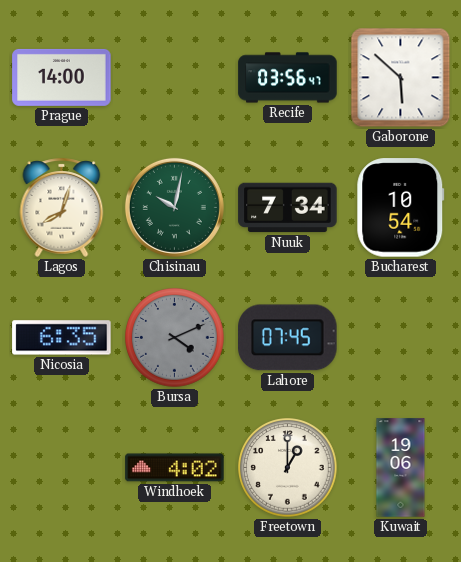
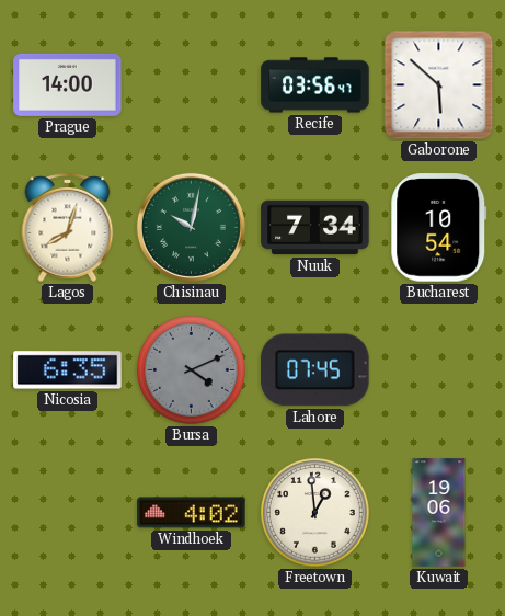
Freetown: 1:00 -> 12:59
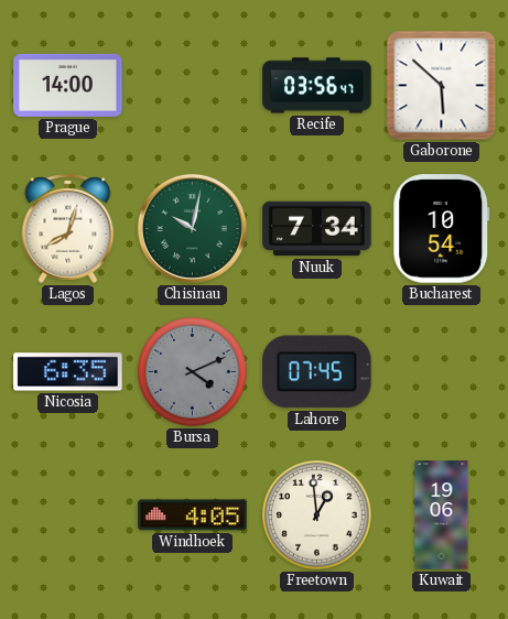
Windhoek: 4:02 -> 4:05
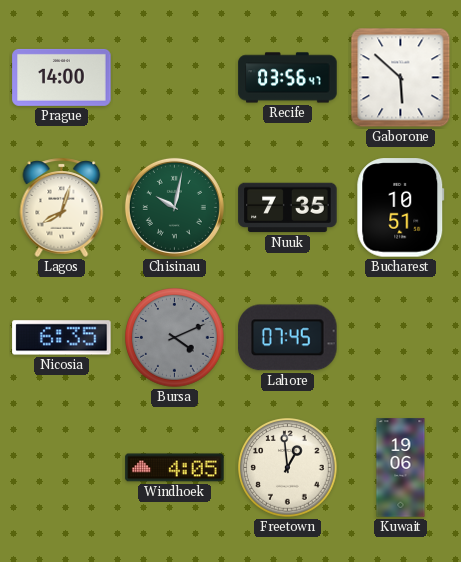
Nuuk: 7:34 -> 7:35
Bucharest: 10:54 -> 10:51
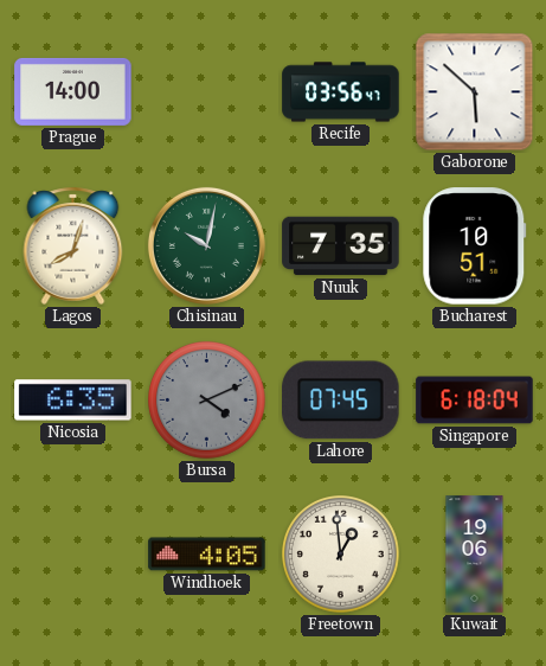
Singapore: none -> 6:18
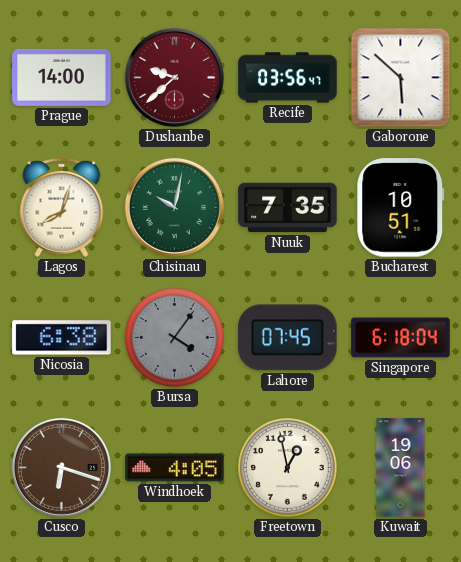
Dushanbe: none -> 9:38
Nicosia: 6:35 -> 6:38
Bursa: 4:11 -> 4:06
Cusco: none -> 6:18
Freetown: 12:59 -> 12:58
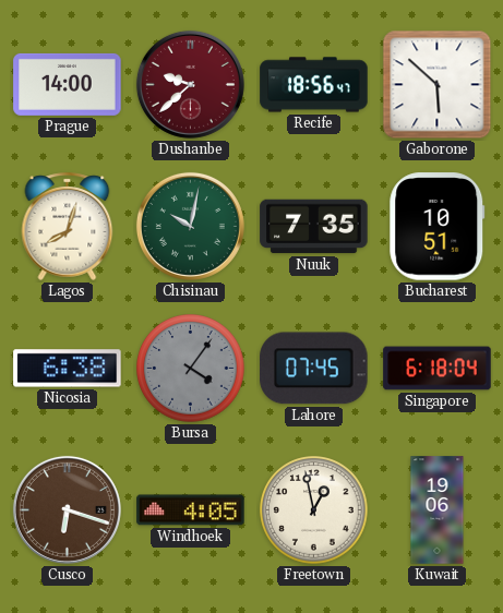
Recife: 03:56 -> 18:56
